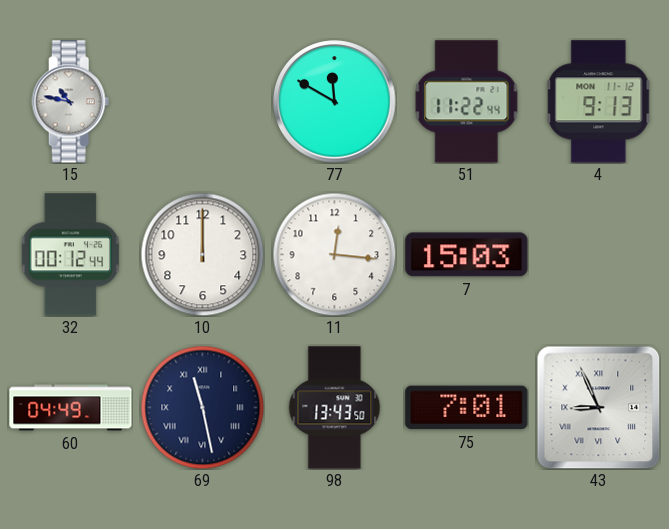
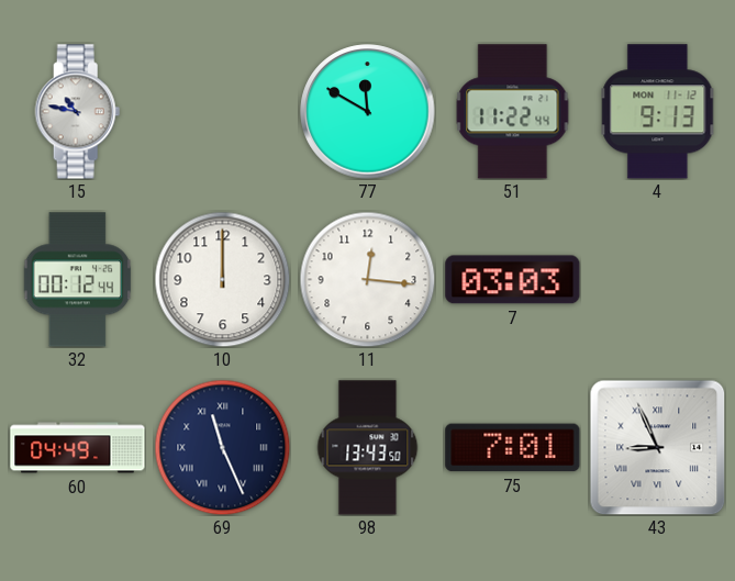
7: 15:03 -> 03:03
69: 11:28 -> 11:26
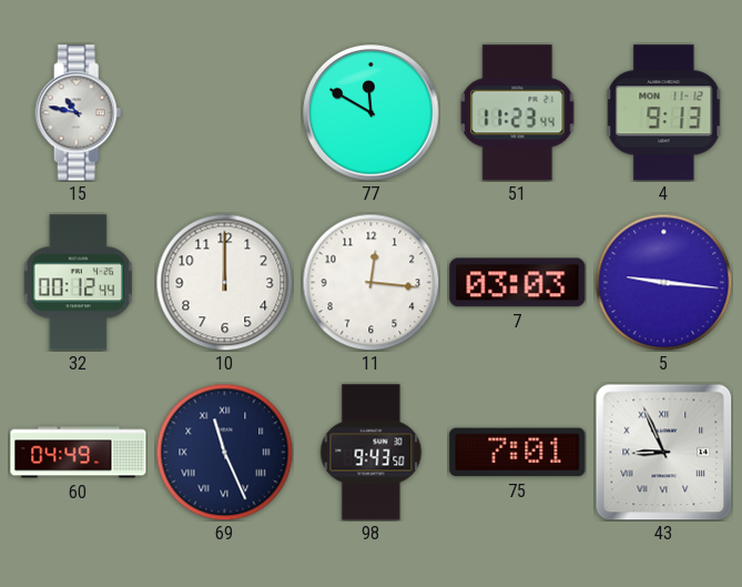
51: 11:22 -> 11:23
5: none -> 9:16
98: 13:43 -> 9:43
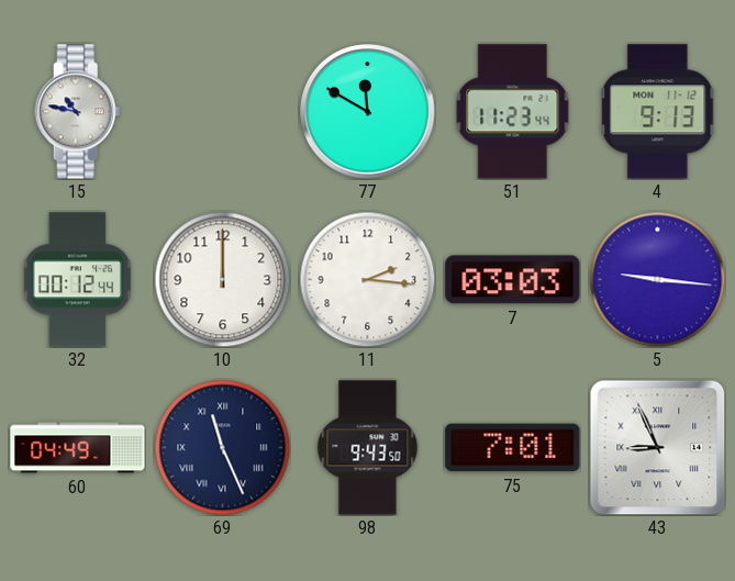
11: 12:16 -> 2:16
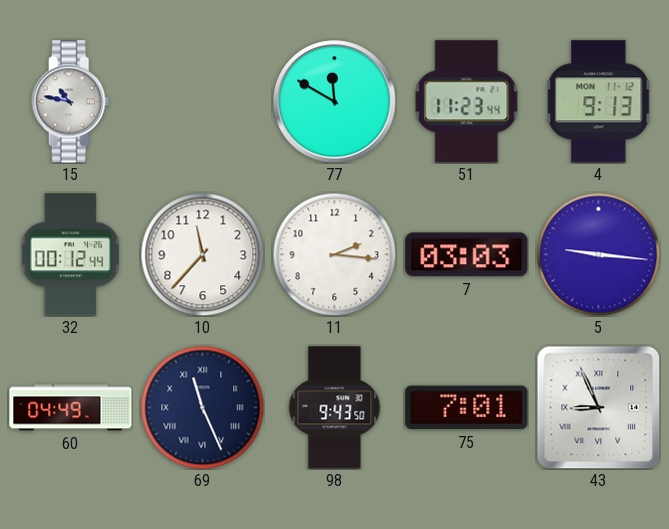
10: 12:00 -> 11:37
